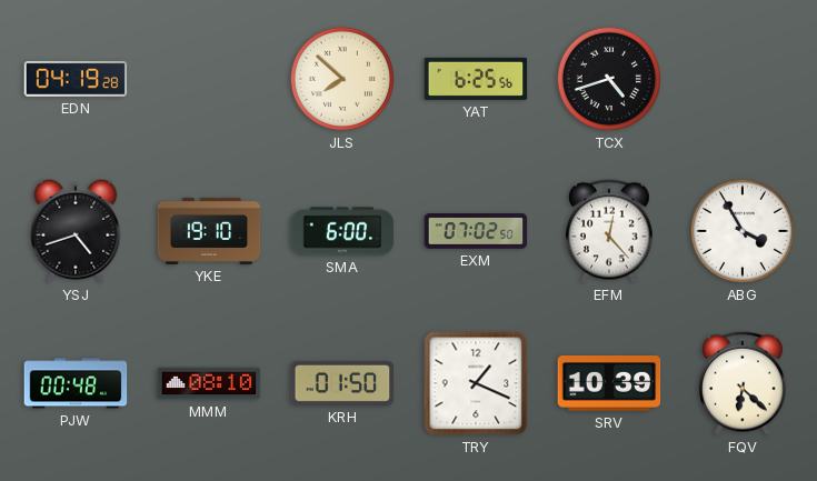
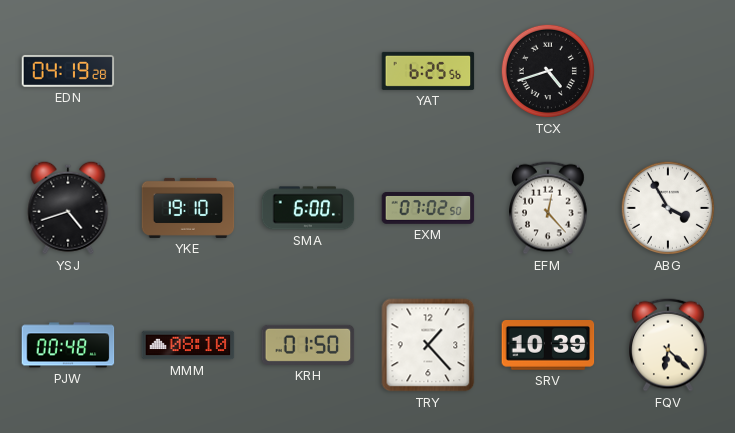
JLS: 7:52 -> none
TRY: 1:19 -> 1:23
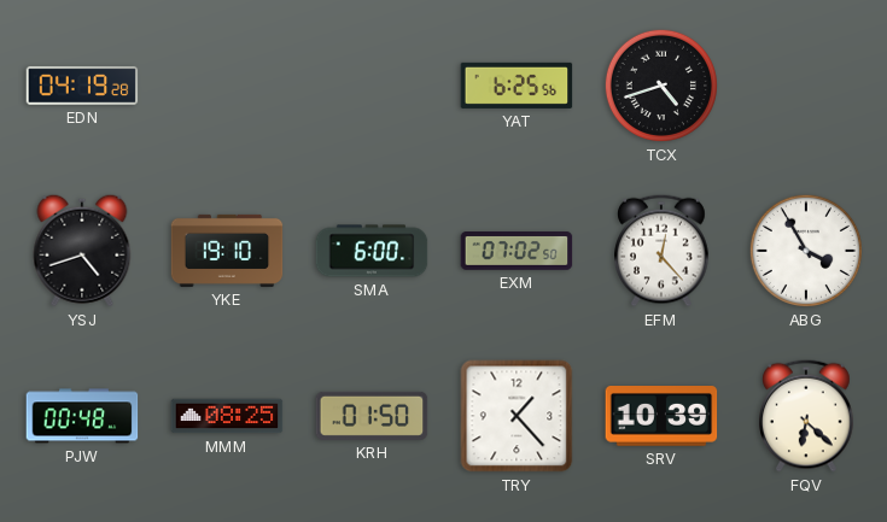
MMM: 08:10 -> 08:25
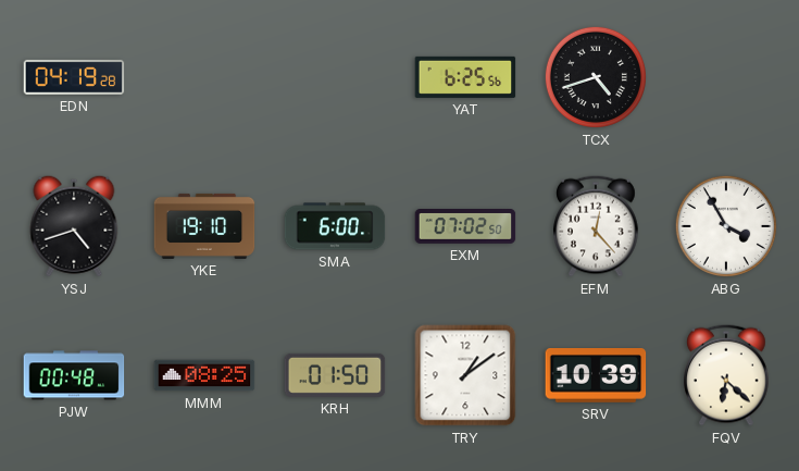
TRY: 1:23 -> 1:09
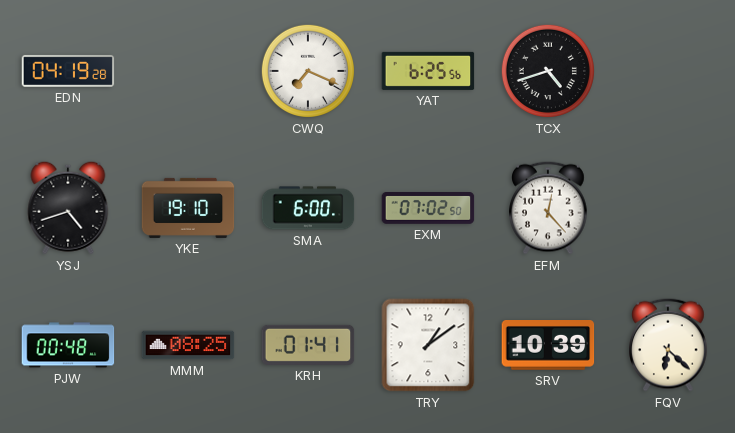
CWQ: none -> 7:19
ABG: 3:55 -> none
KRH: 01:50 -> 01:41
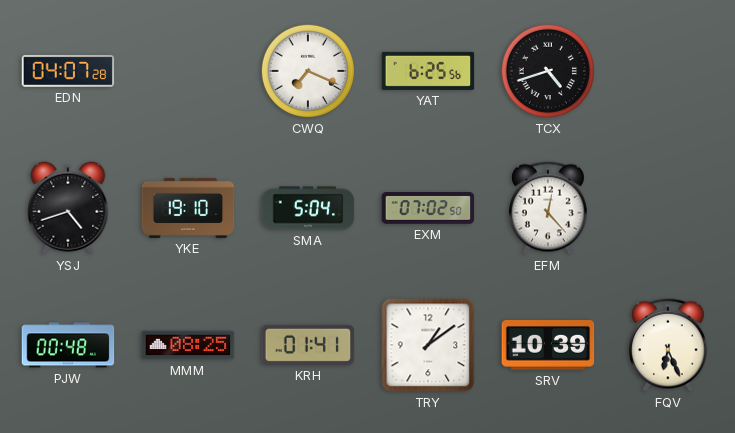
EDN: 04:19 -> 04:07
SMA: 6:00 -> 5:04
FQV: 6:22 -> 6:26
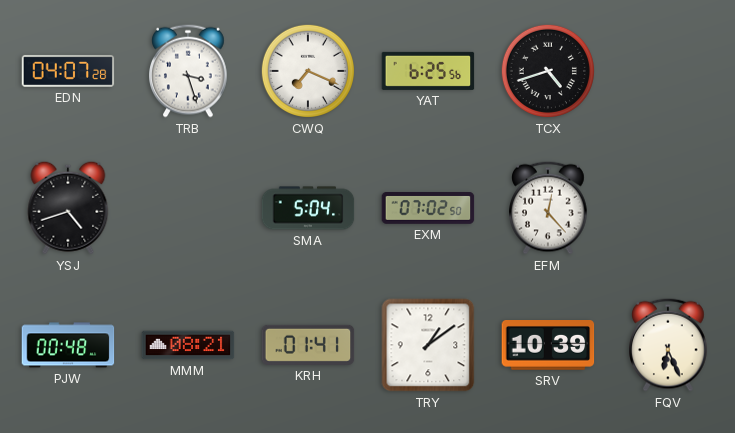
TRB: none -> 3:27
YKE: 19:10 -> none
MMM: 08:25 -> 08:21
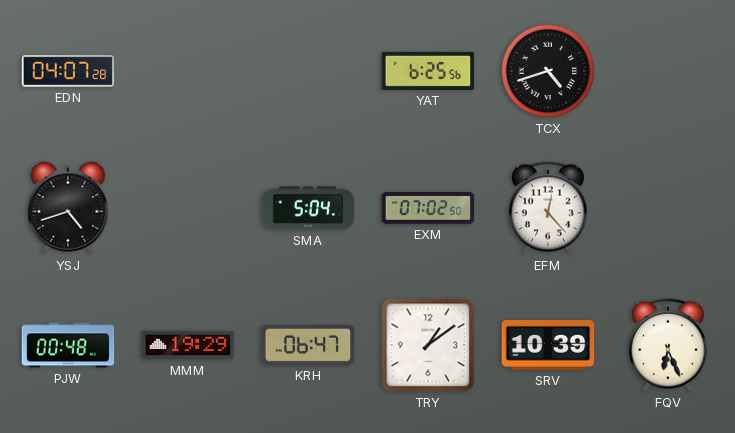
TRB: 3:27 -> none
CWQ: 7:19 -> none
MMM: 08:21 -> 19:29
KRH: 01:41 -> 06:47
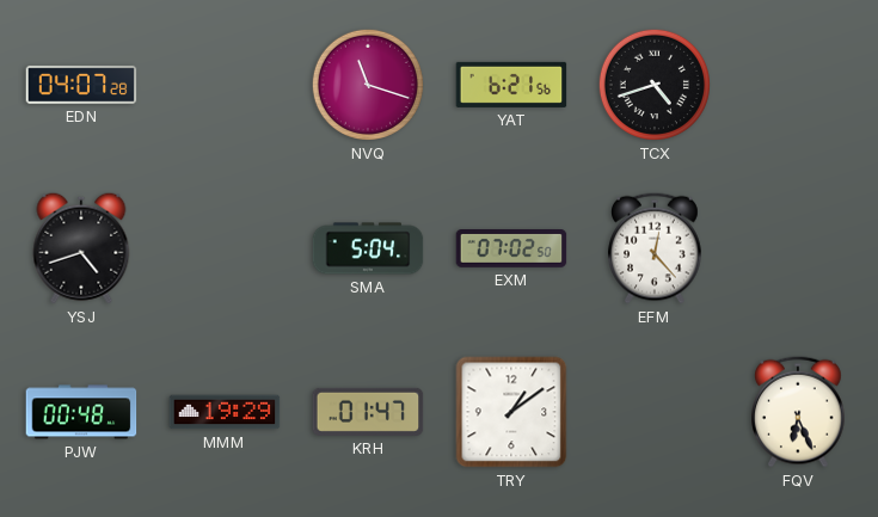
NVQ: none -> 11:18
YAT: 6:25 -> 6:21
KRH: 06:47 -> 01:47
SRV: 10:39 -> none
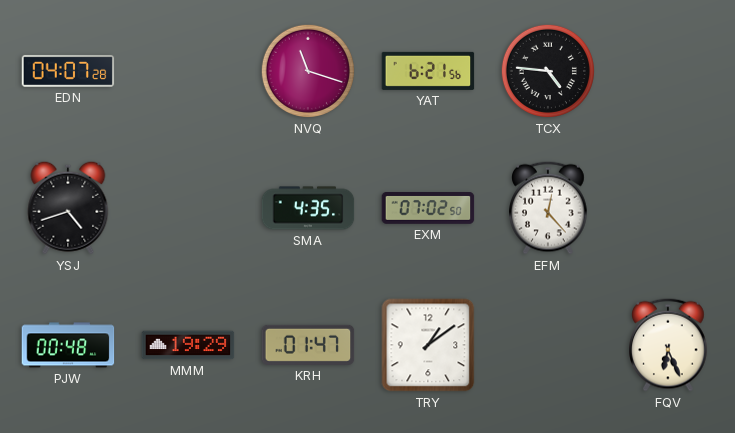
TCX: 4:42 -> 4:46
SMA: 5:04 -> 4:35
